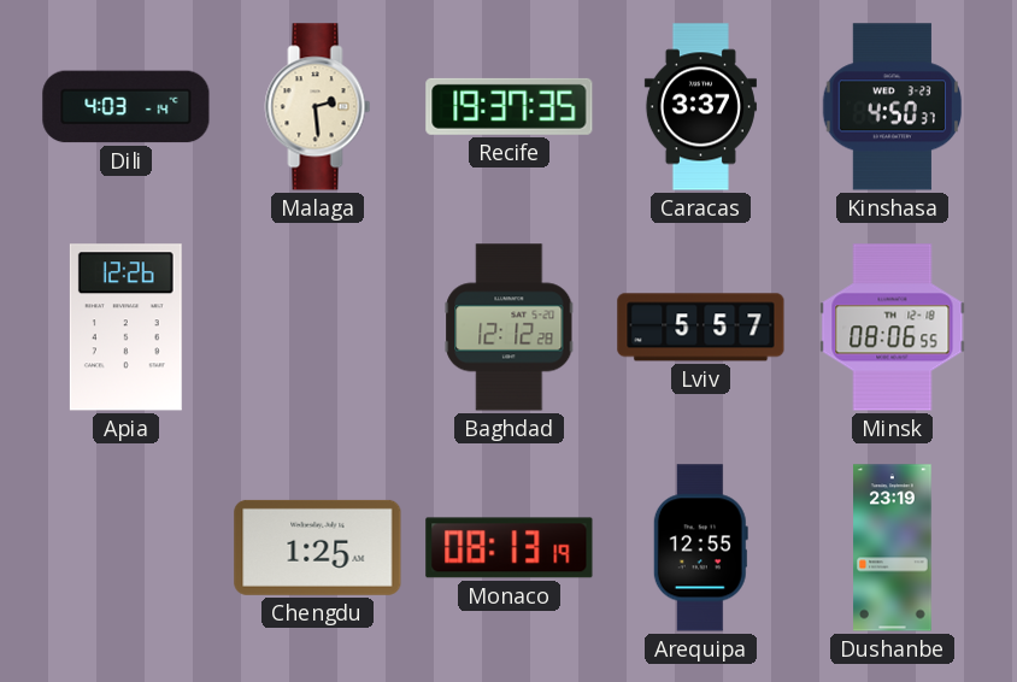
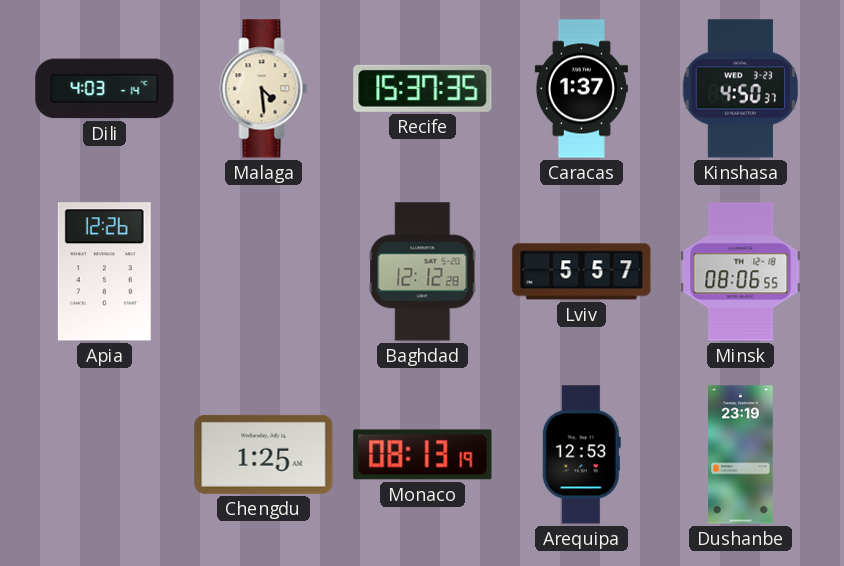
Malaga: 2:29 -> 4:29
Recife: 19:37 -> 15:37
Caracas: 3:37 -> 1:37
Arequipa: 12:55 -> 12:53
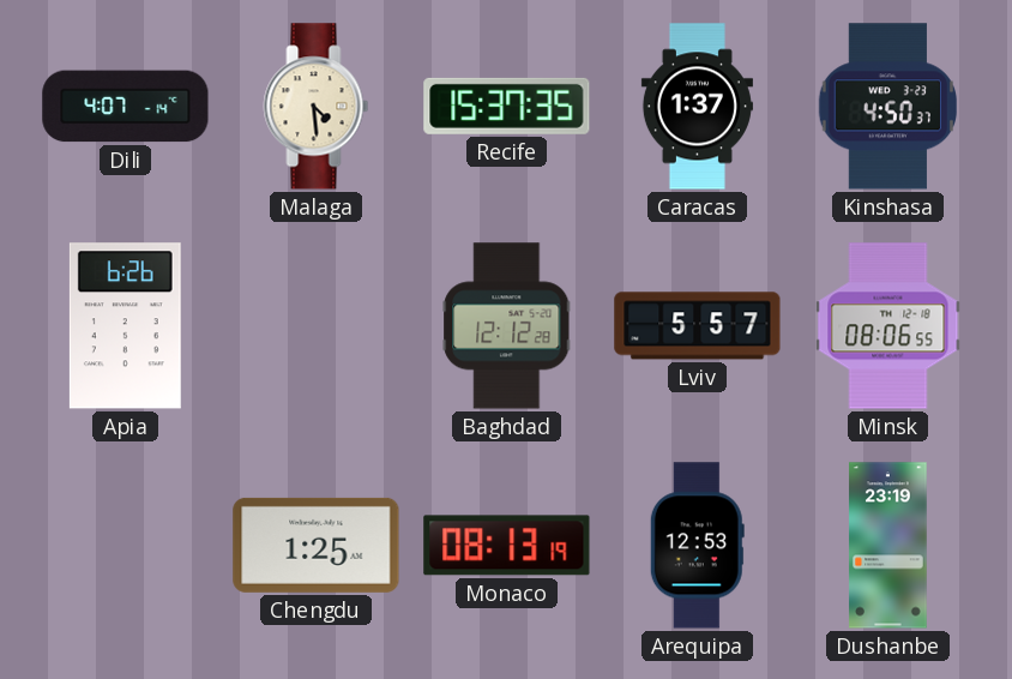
Dili: 4:03 -> 4:07
Apia: 12:26 -> 6:26
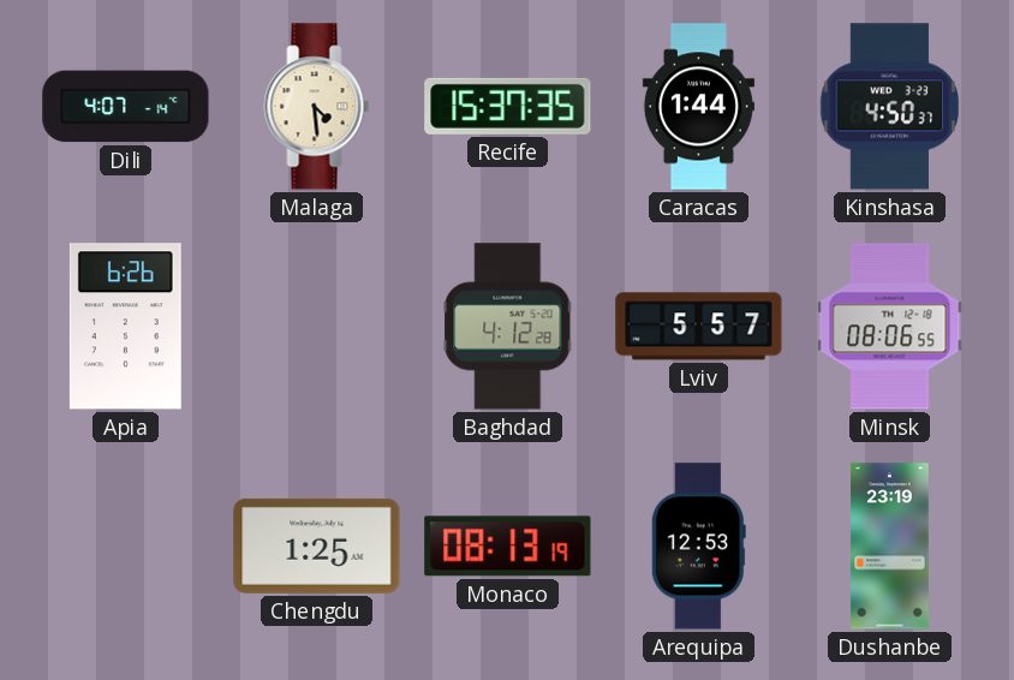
Caracas: 1:37 -> 1:44
Baghdad: 12:12 -> 4:12
